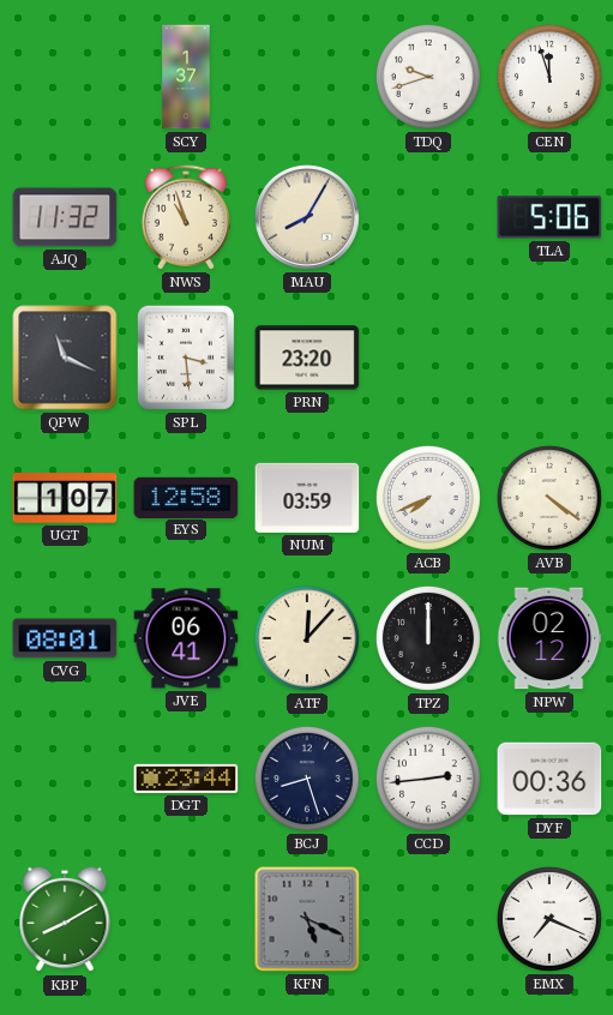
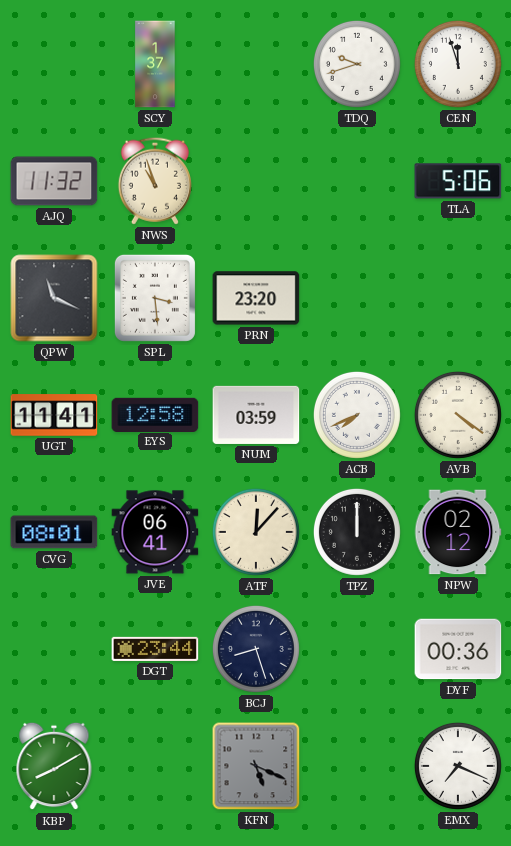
MAU: 8:05 -> none
UGT: 1:07 -> 11:41
CCD: 2:44 -> none
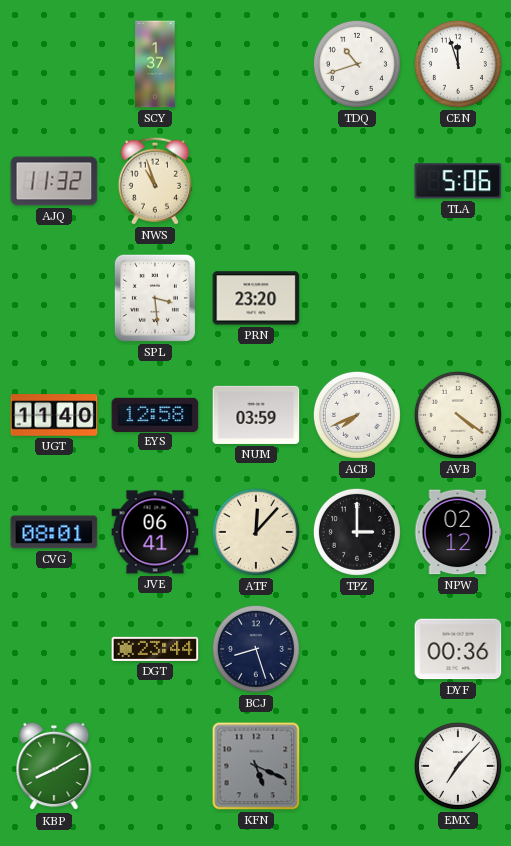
TDQ: 9:42 -> 10:42
QPW: 11:19 -> none
UGT: 11:41 -> 11:40
TPZ: 12:00 -> 3:00
EMX: 7:19 -> 7:07
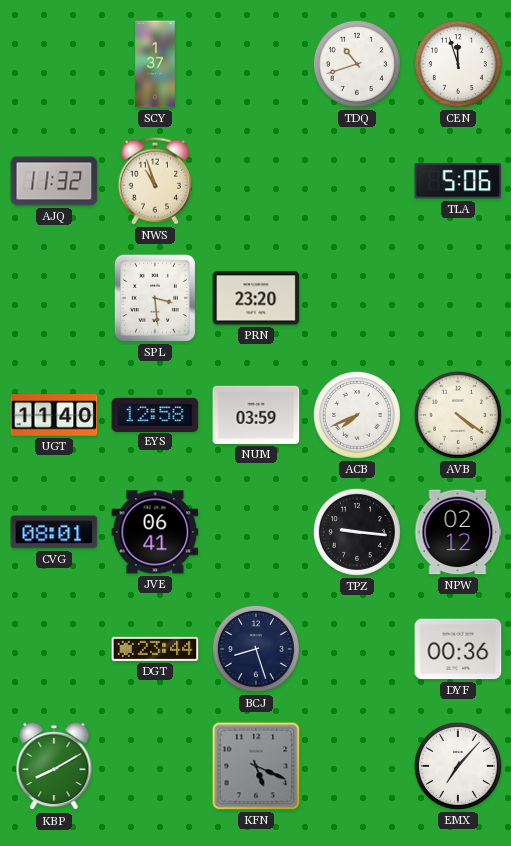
ATF: 12:07 -> none
TPZ: 3:00 -> 9:16
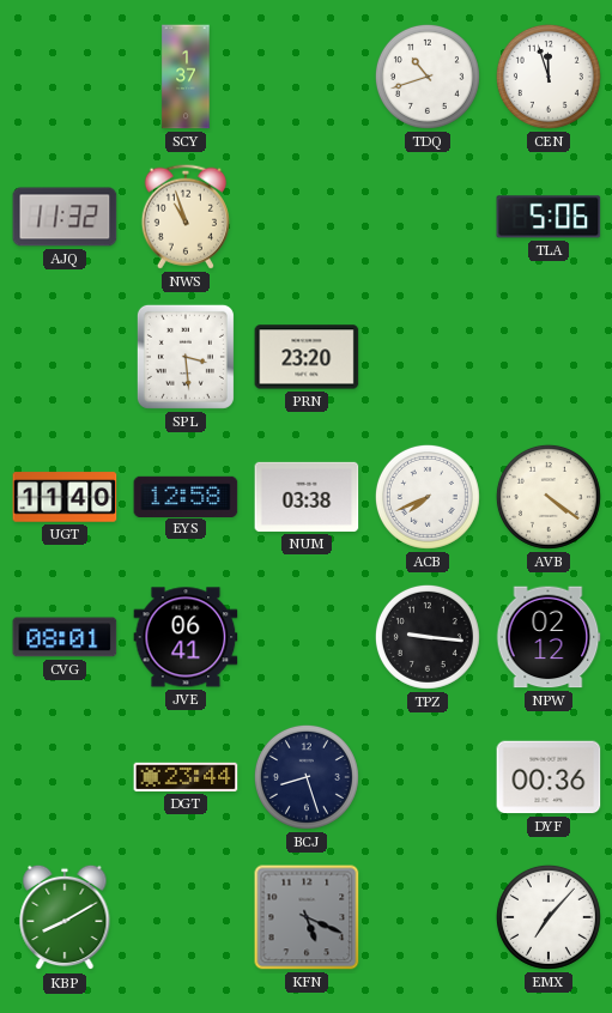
NUM: 03:59 -> 03:38
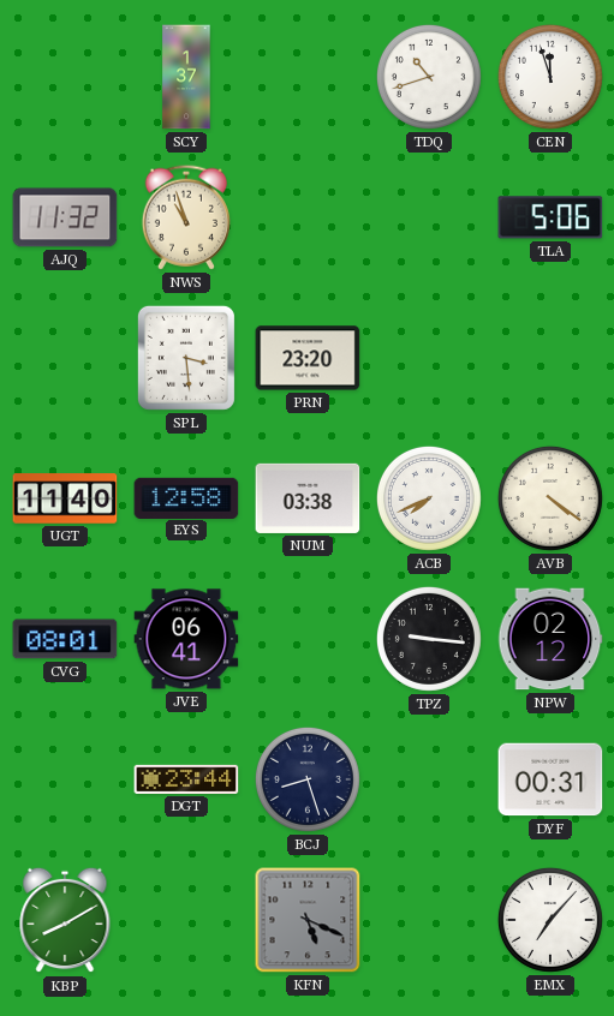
DYF: 00:36 -> 00:31
